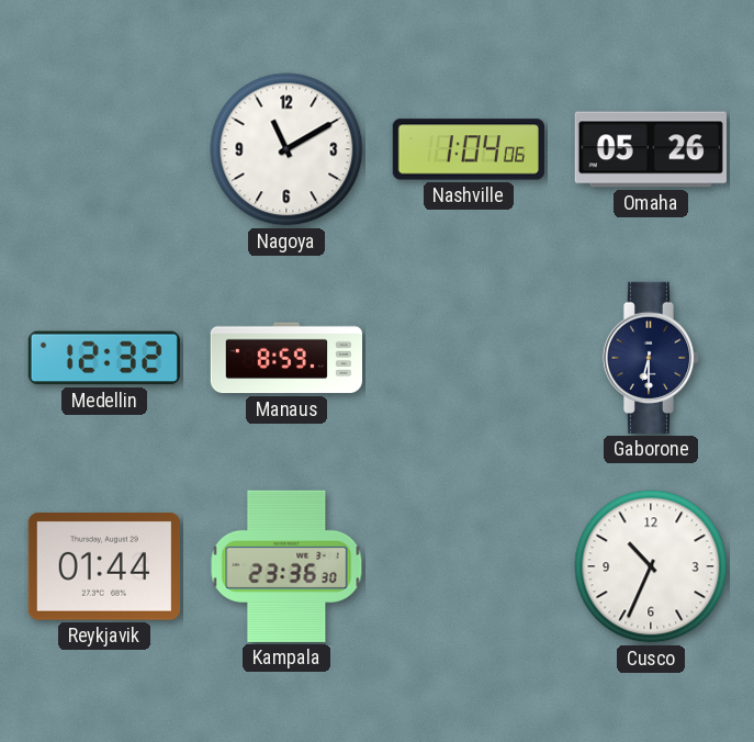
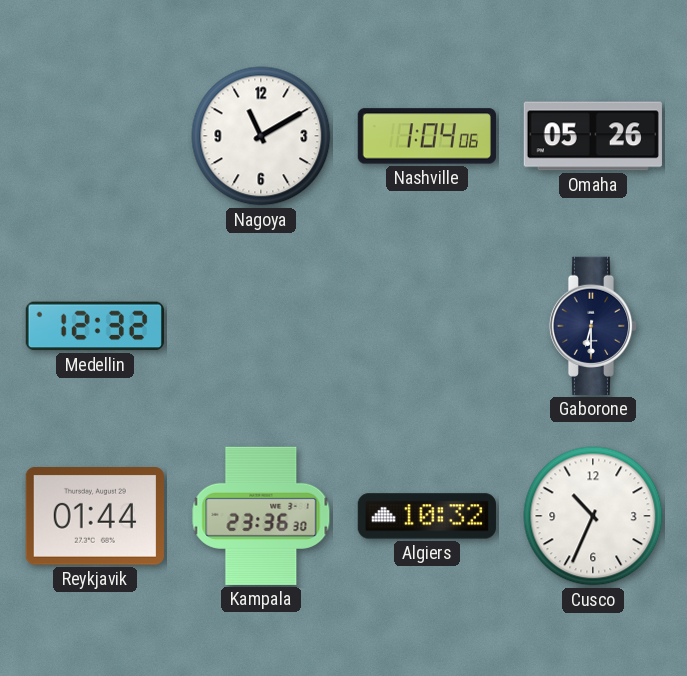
Manaus: 8:59 -> none
Algiers: none -> 10:32
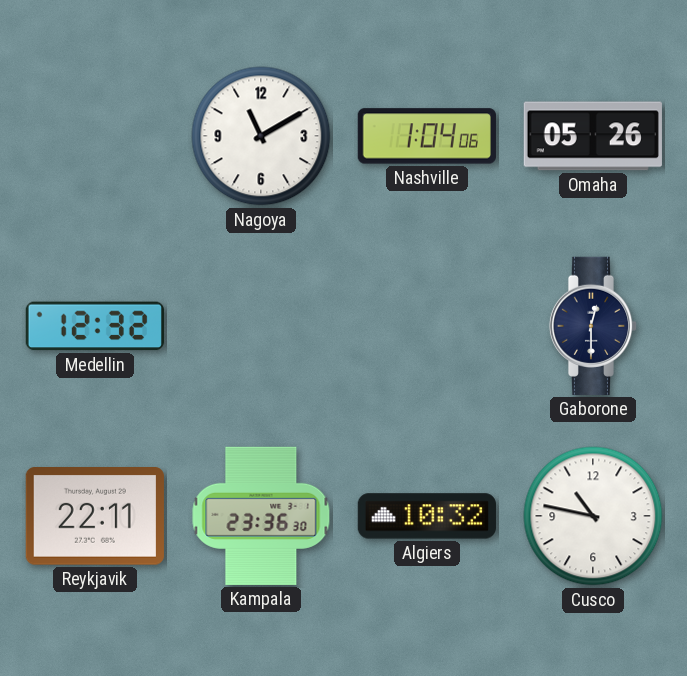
Gaborone: 6:30 -> 12:30
Reykjavik: 01:44 -> 22:11
Cusco: 10:34 -> 10:47
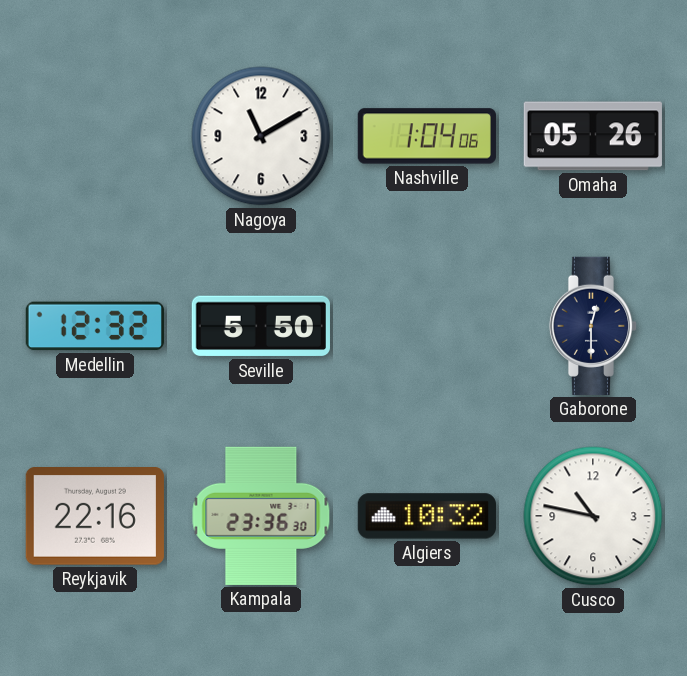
Seville: none -> 5:50
Reykjavik: 22:11 -> 22:16
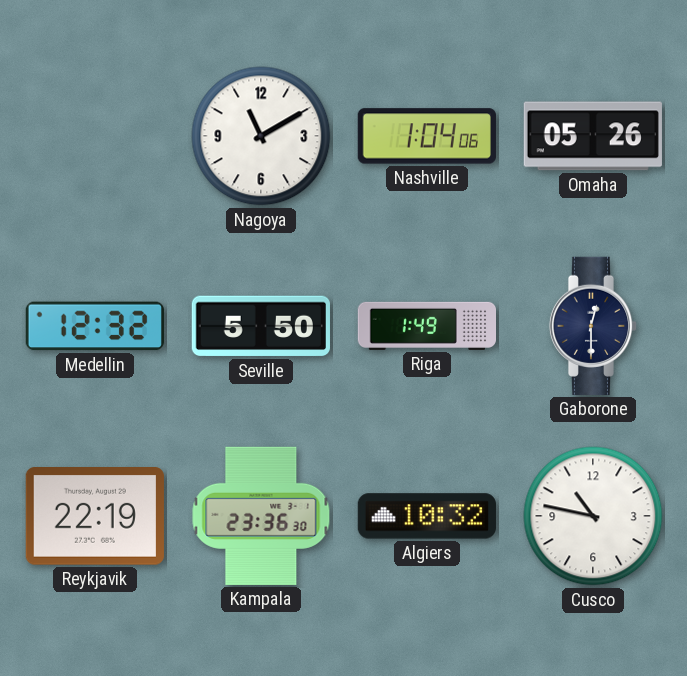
Riga: none -> 1:49
Reykjavik: 22:16 -> 22:19
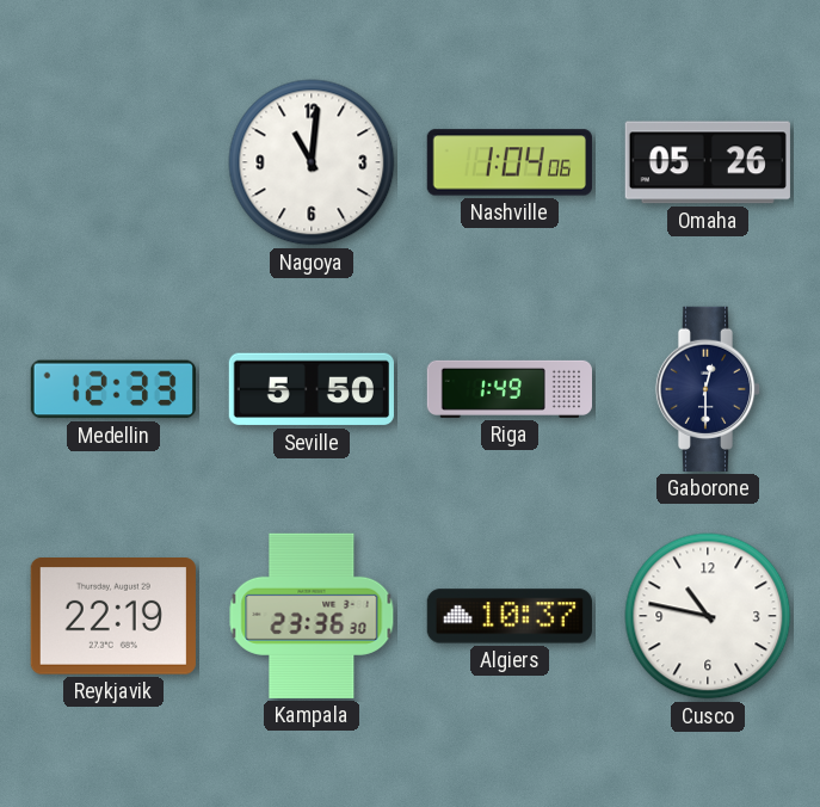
Nagoya: 11:10 -> 11:01
Medellin: 12:32 -> 12:33
Algiers: 10:32 -> 10:37
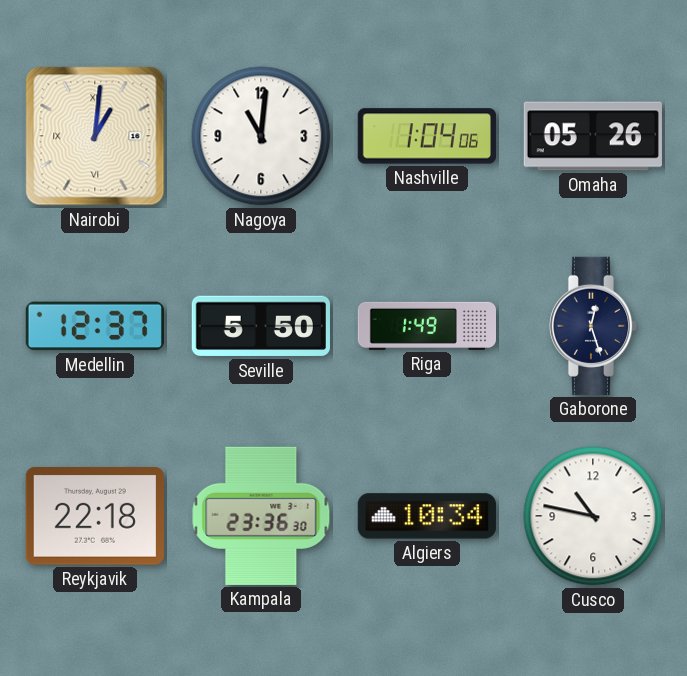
Nairobi: none -> 1:01
Medellin: 12:33 -> 12:37
Gaborone: 12:30 -> 12:27
Reykjavik: 22:19 -> 22:18
Algiers: 10:37 -> 10:34
